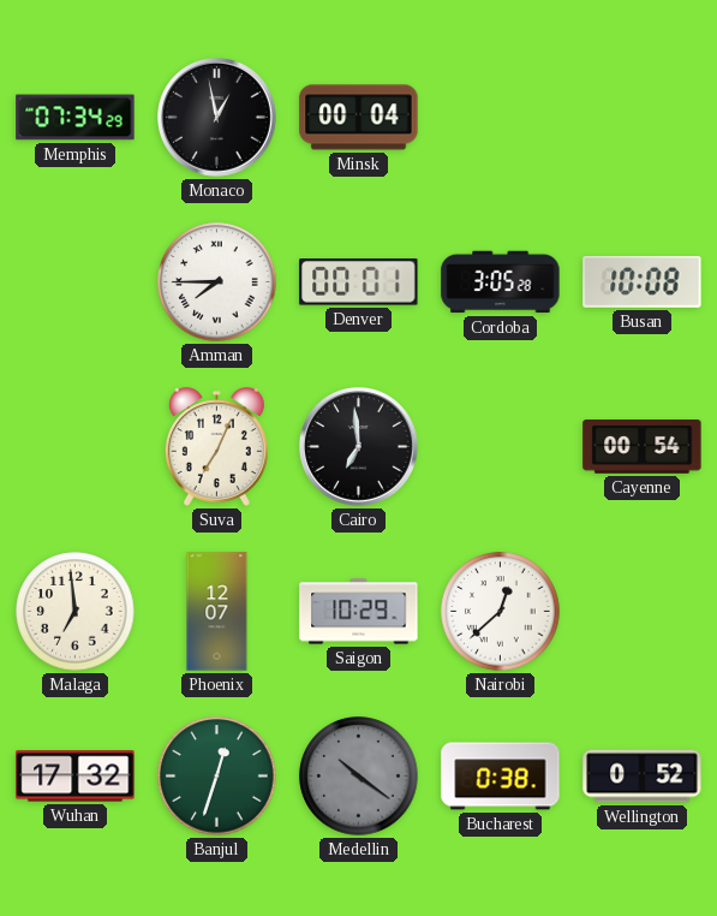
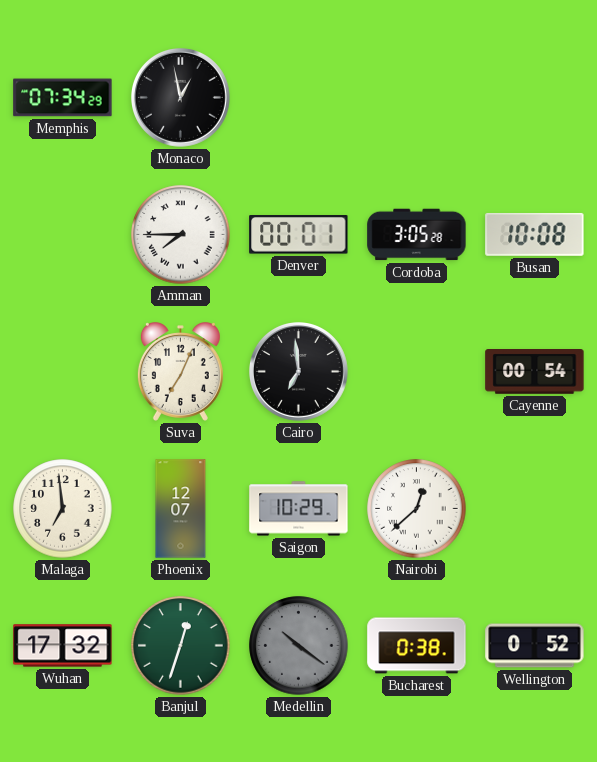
Minsk: 00:04 -> none
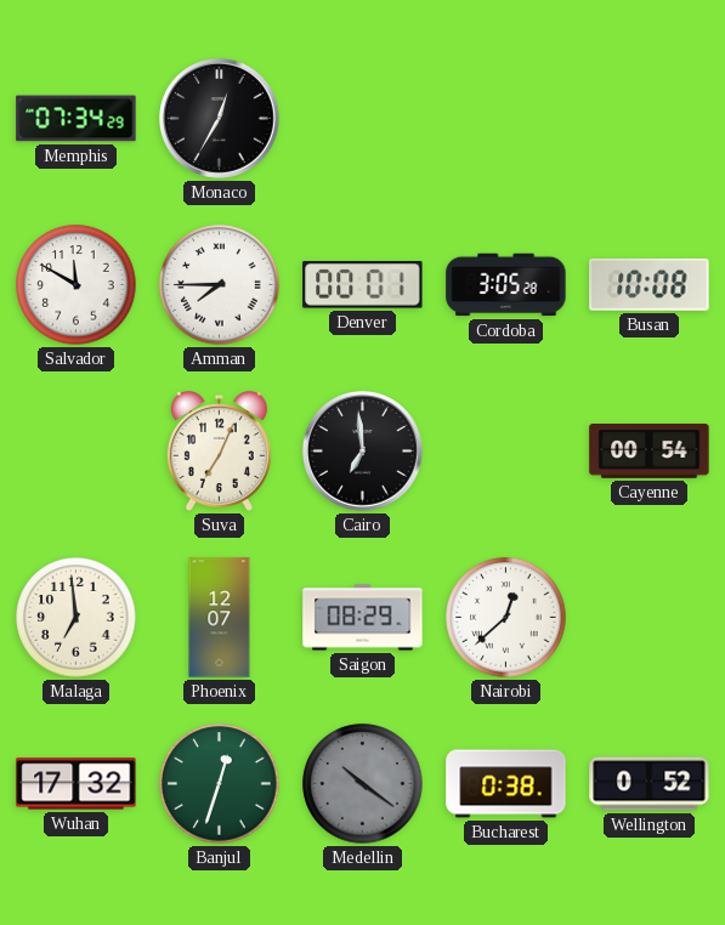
Monaco: 12:58 -> 12:35
Salvador: none -> 11:50
Saigon: 10:29 -> 08:29
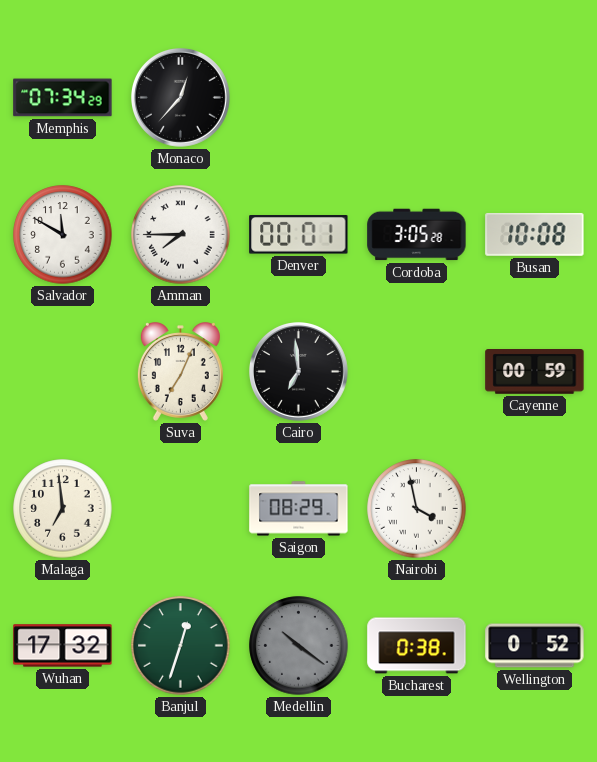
Monaco: 12:35 -> 12:37
Cayenne: 00:54 -> 00:59
Phoenix: 12:07 -> none
Nairobi: 12:38 -> 3:58
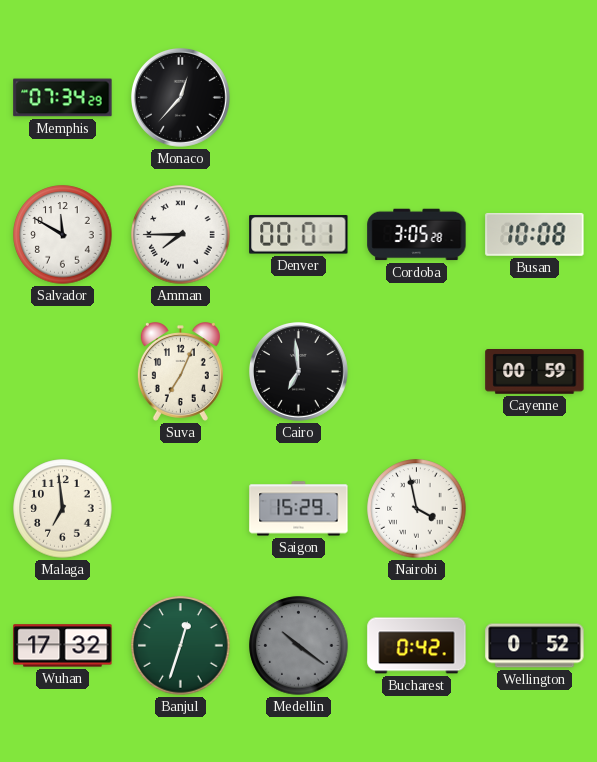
Saigon: 08:29 -> 15:29
Bucharest: 0:38 -> 0:42
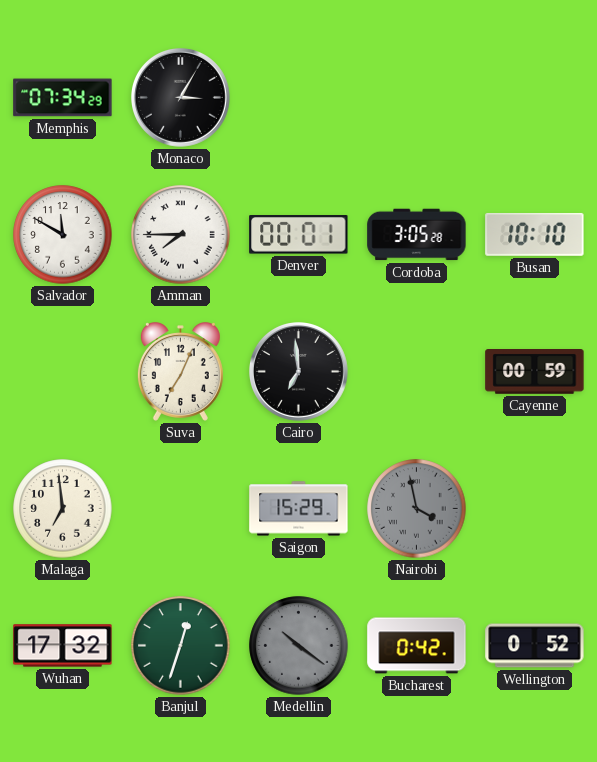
Monaco: 12:37 -> 3:05
Busan: 10:08 -> 10:10
Nairobi dial: white -> grey
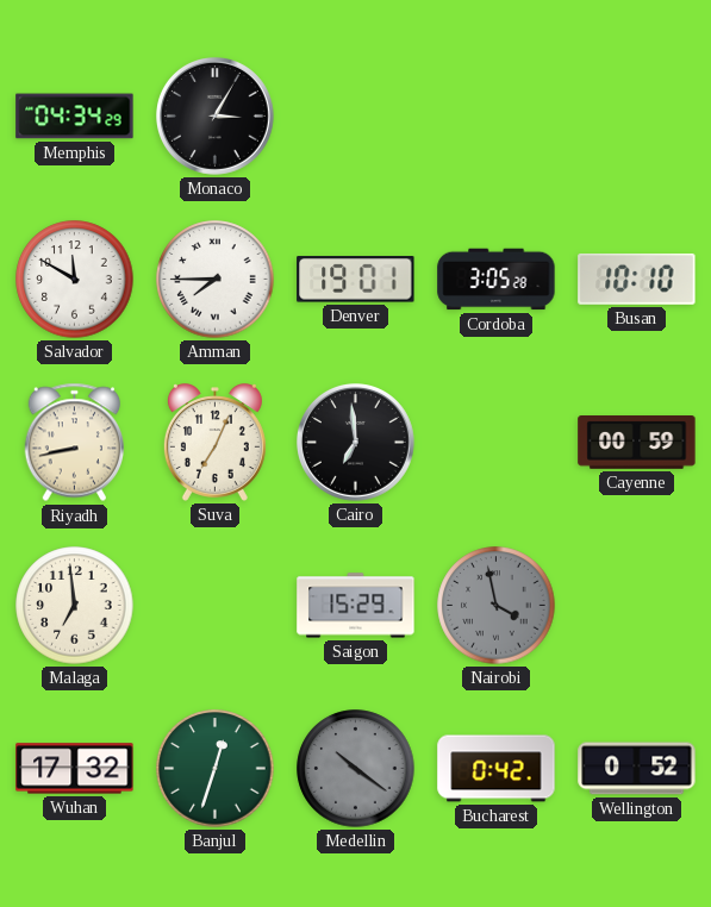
Memphis: 07:34 -> 04:34
Denver: 00:01 -> 19:01
Riyadh: none -> 8:43
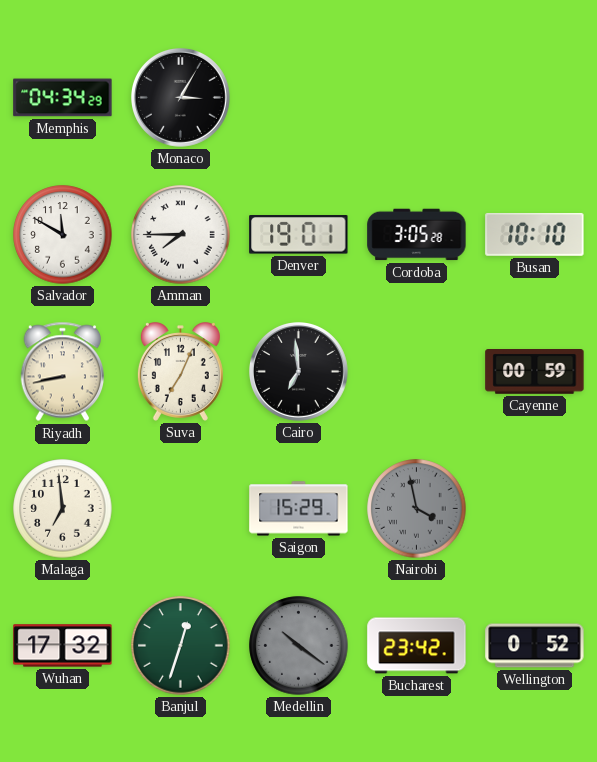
Bucharest: 0:42 -> 23:42
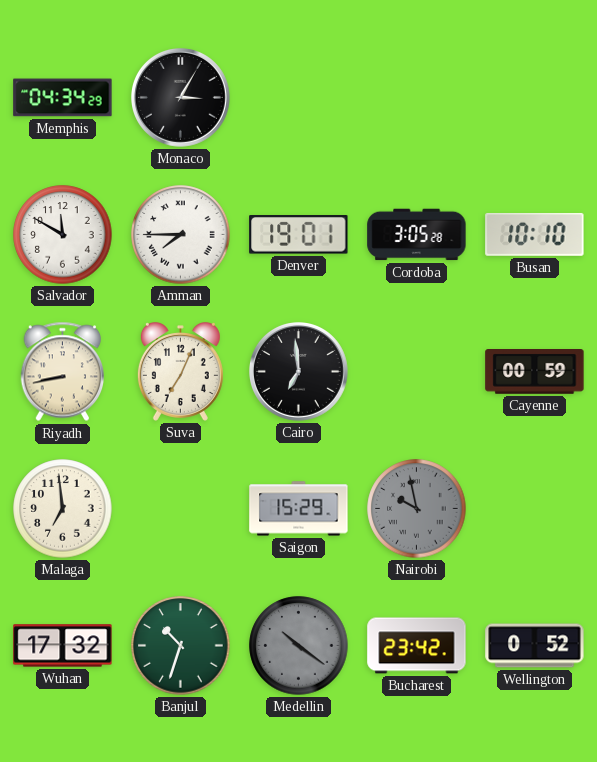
Nairobi: 3:58 -> 9:58
Banjul: 12:33 -> 10:33
